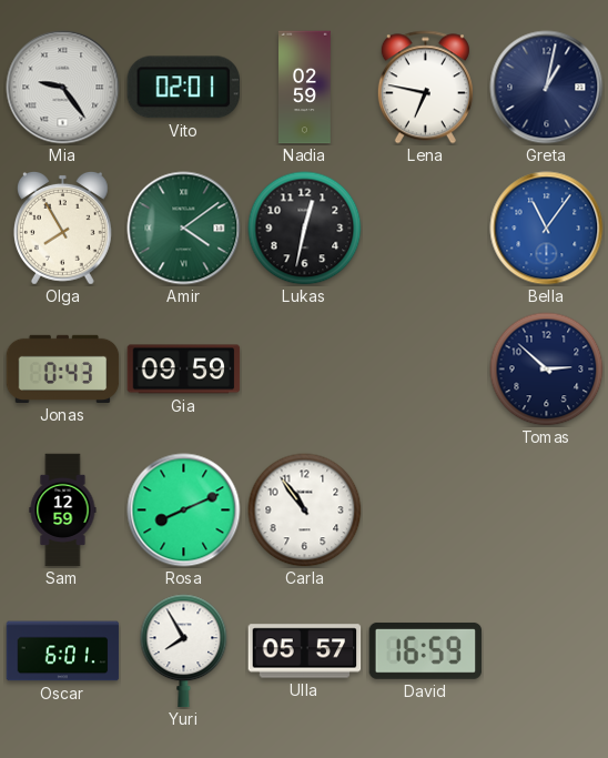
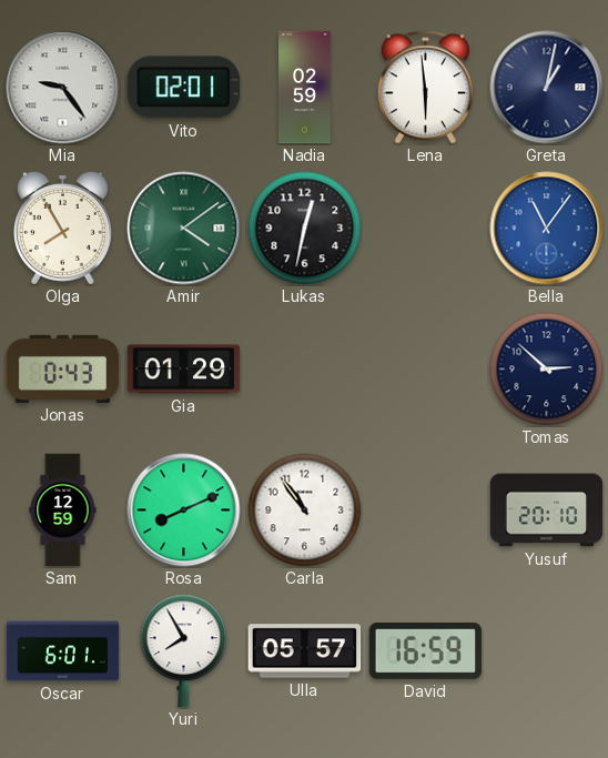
Lena: 6:47 -> 5:59
Gia: 09:59 -> 01:29
Yusuf: none -> 20:10
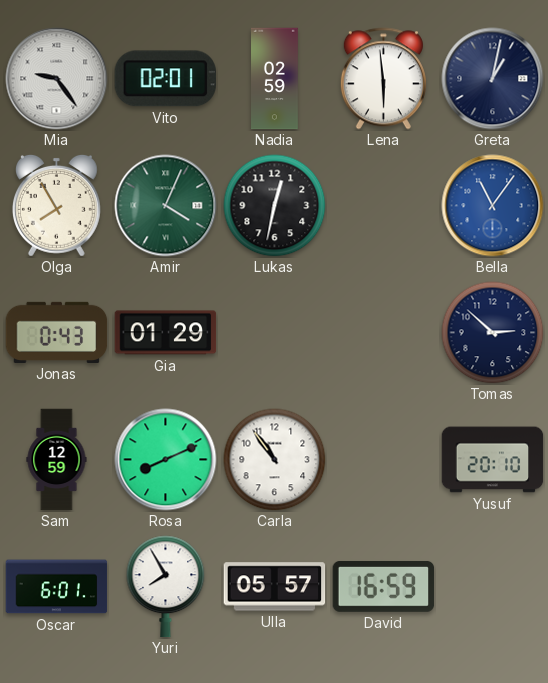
Amir: 4:09 -> 4:04
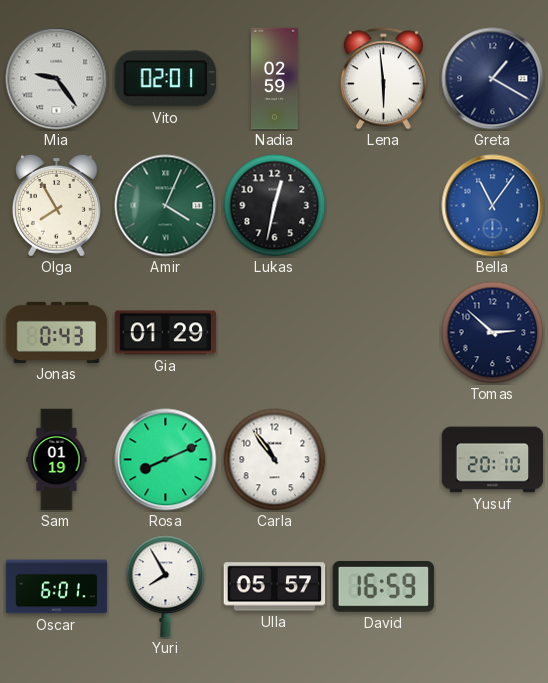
Greta: 1:02 -> 1:20
Sam: 12:59 -> 01:19
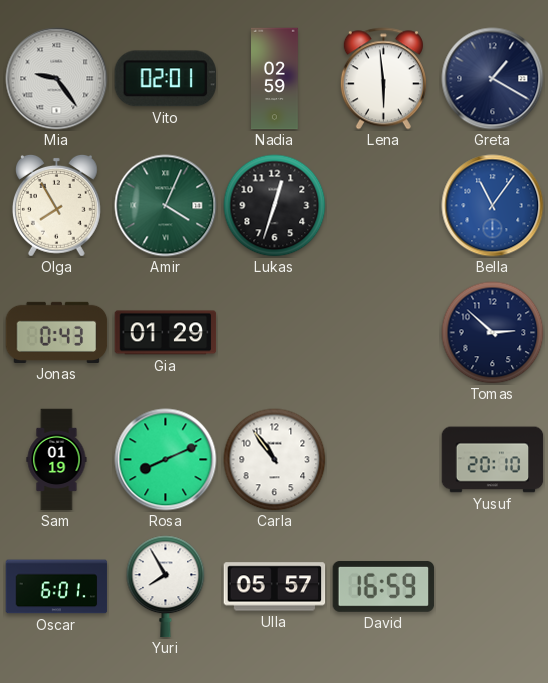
Lukas: 12:32 -> 12:33
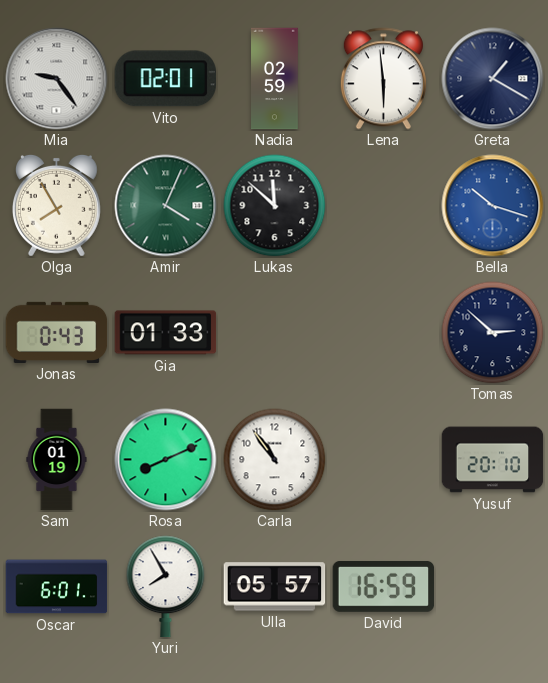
Lukas: 12:33 -> 11:52
Bella: 11:06 -> 10:18
Gia: 01:29 -> 01:33
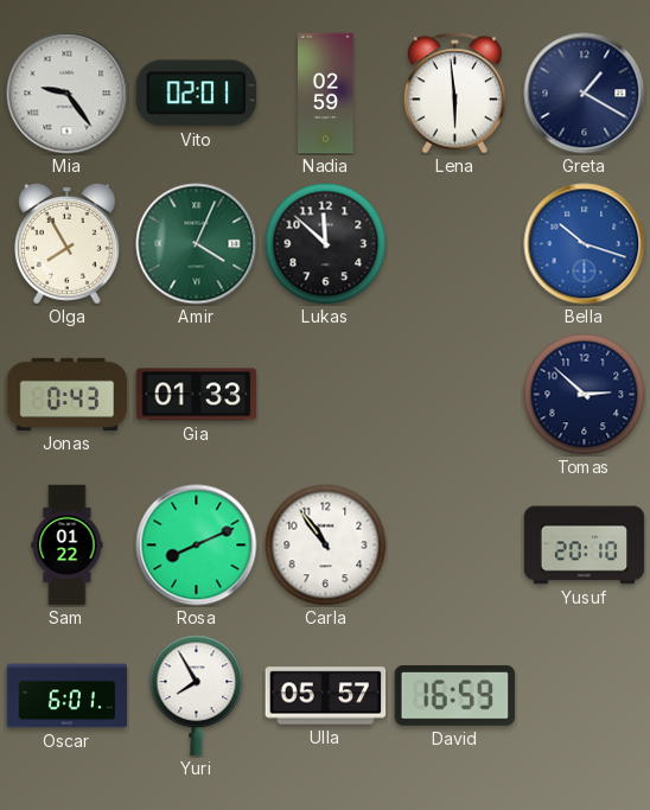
Sam: 01:19 -> 01:22
